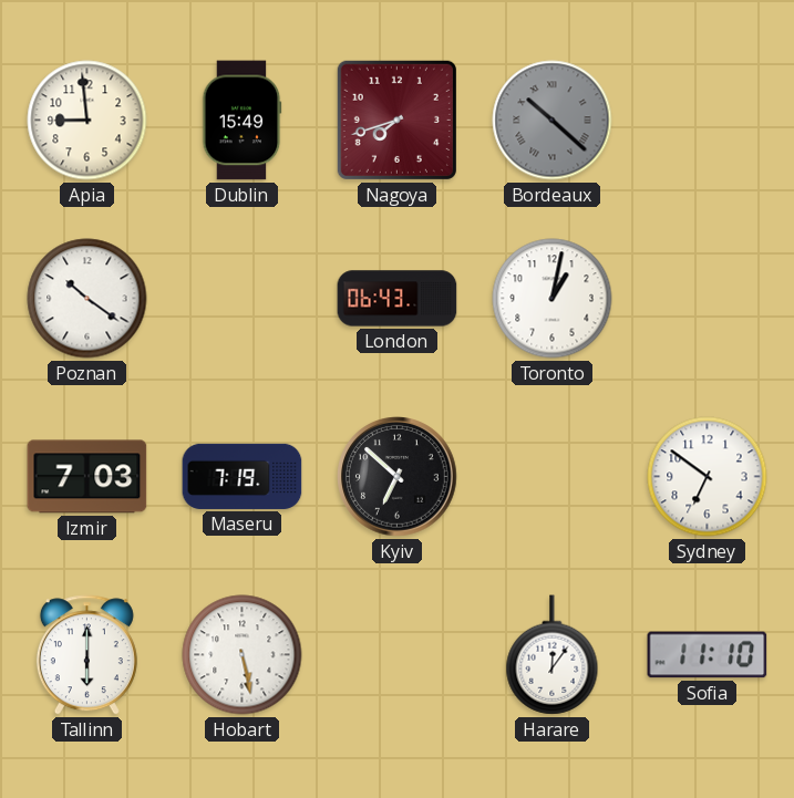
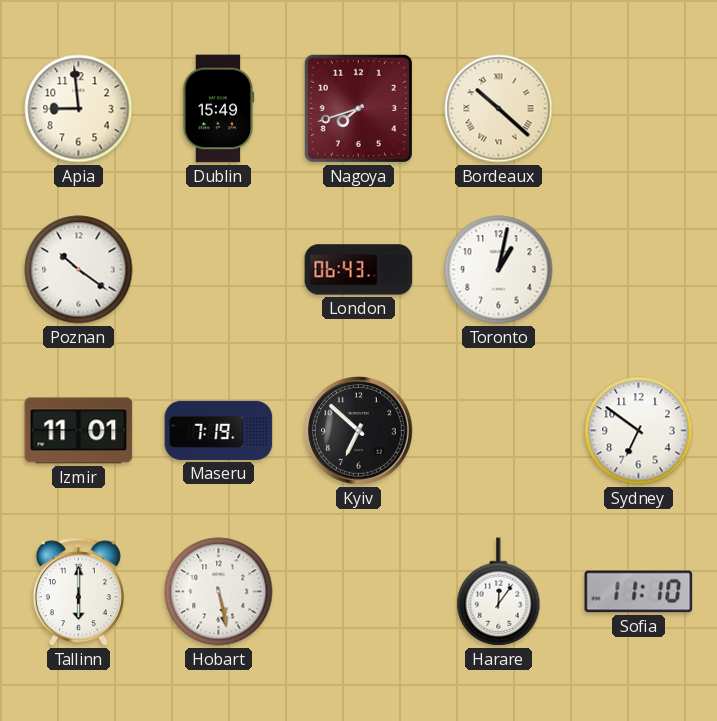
Bordeaux dial: grey -> cream
Izmir: 7:03 -> 11:01
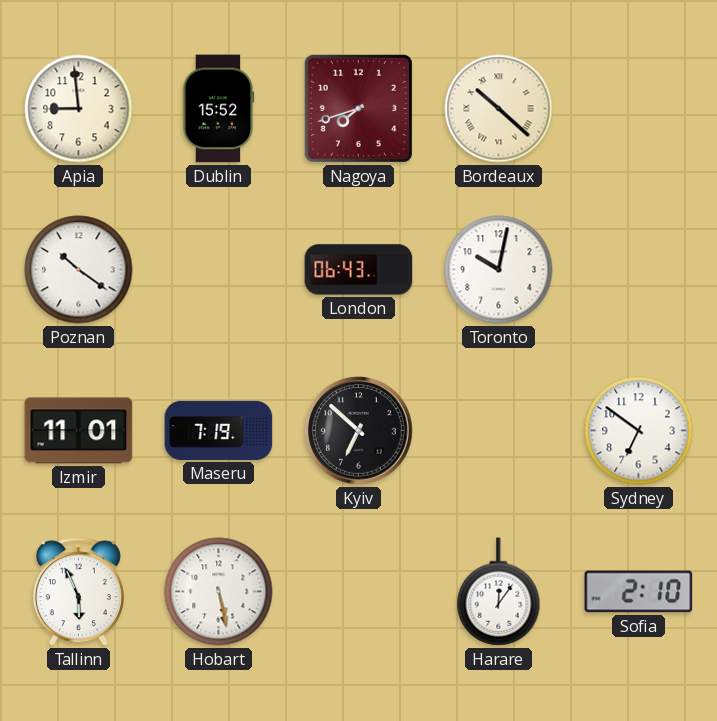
Dublin: 15:49 -> 15:52
Toronto: 1:02 -> 10:02
Tallinn: 6:00 -> 5:56
Sofia: 11:10 -> 2:10
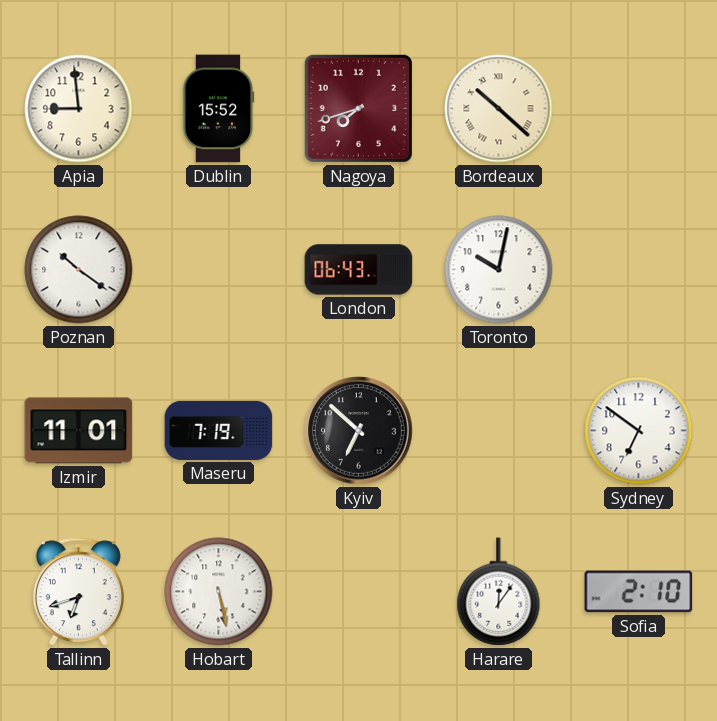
Tallinn: 5:56 -> 6:42
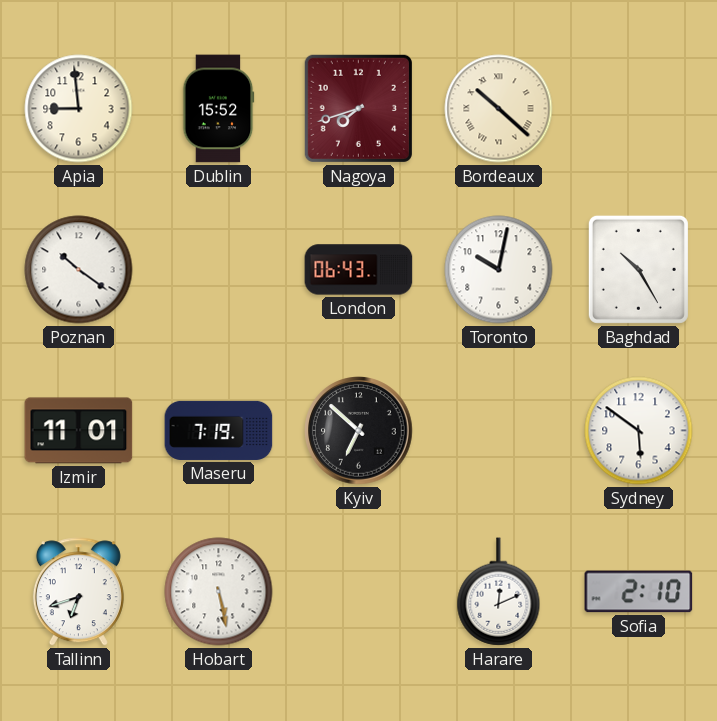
Baghdad: none -> 10:25
Sydney: 6:51 -> 5:51
Harare: 12:06 -> 12:11
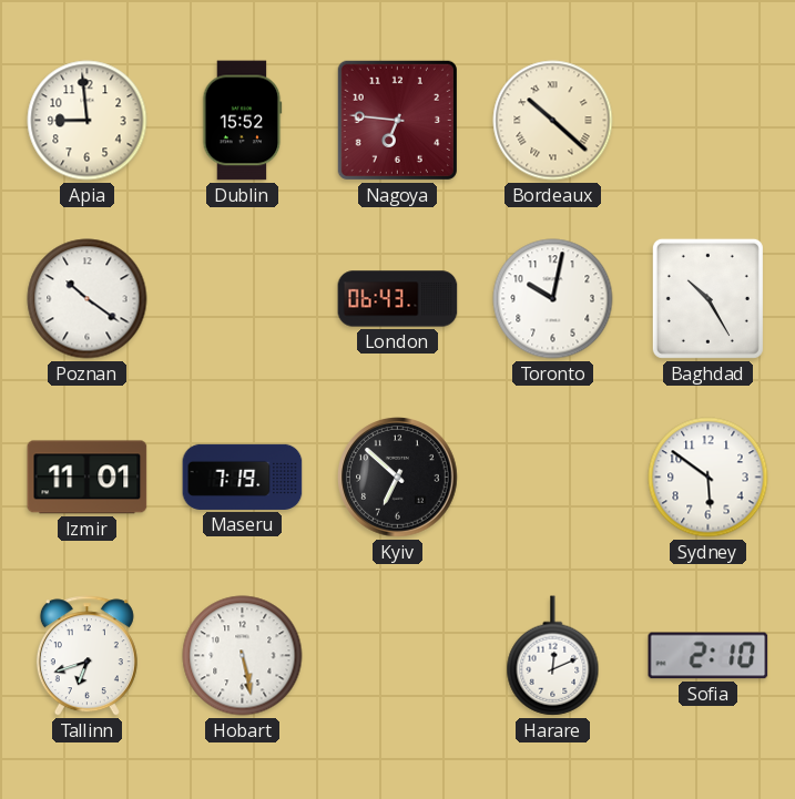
Nagoya: 7:42 -> 6:46
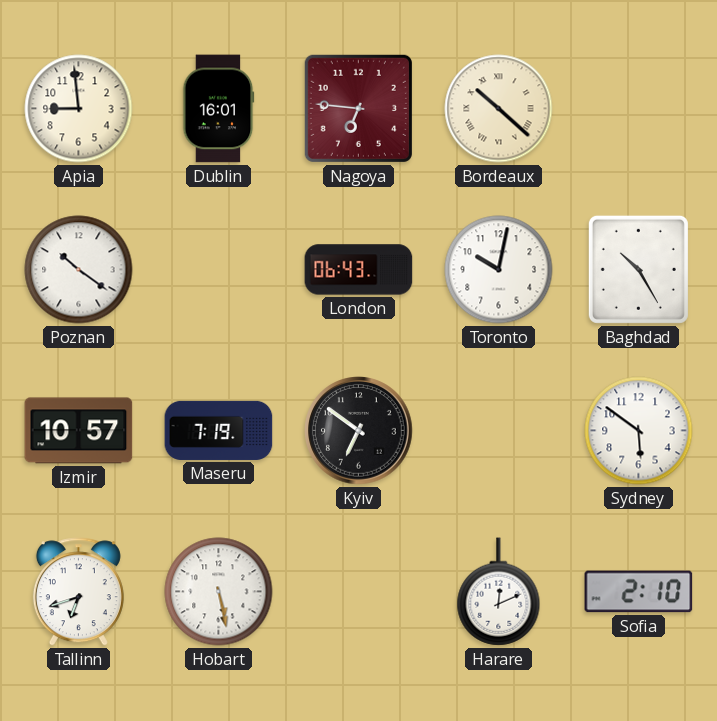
Dublin: 15:52 -> 16:01
Izmir: 11:01 -> 10:57
Kyiv: 6:52 -> 6:51
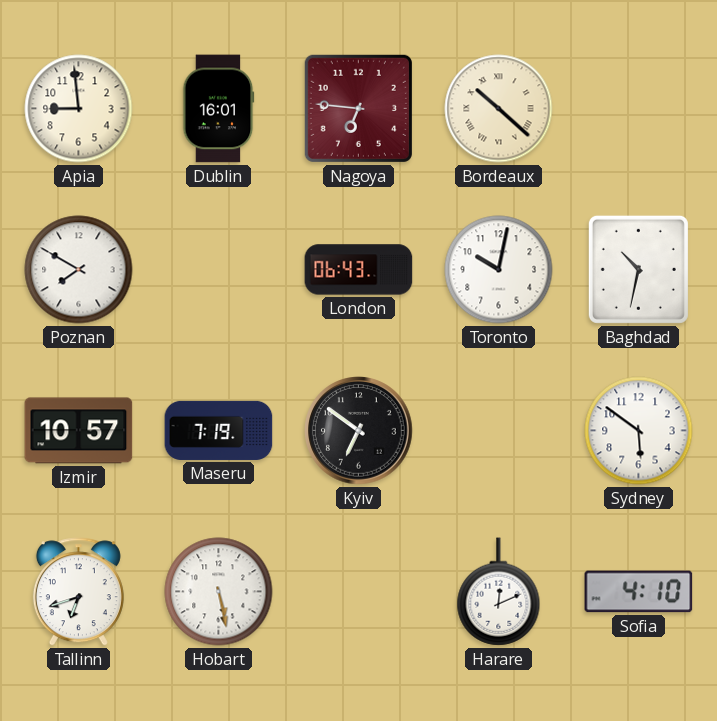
Poznan: 10:21 -> 7:50
Baghdad: 10:25 -> 10:32
Sofia: 2:10 -> 4:10
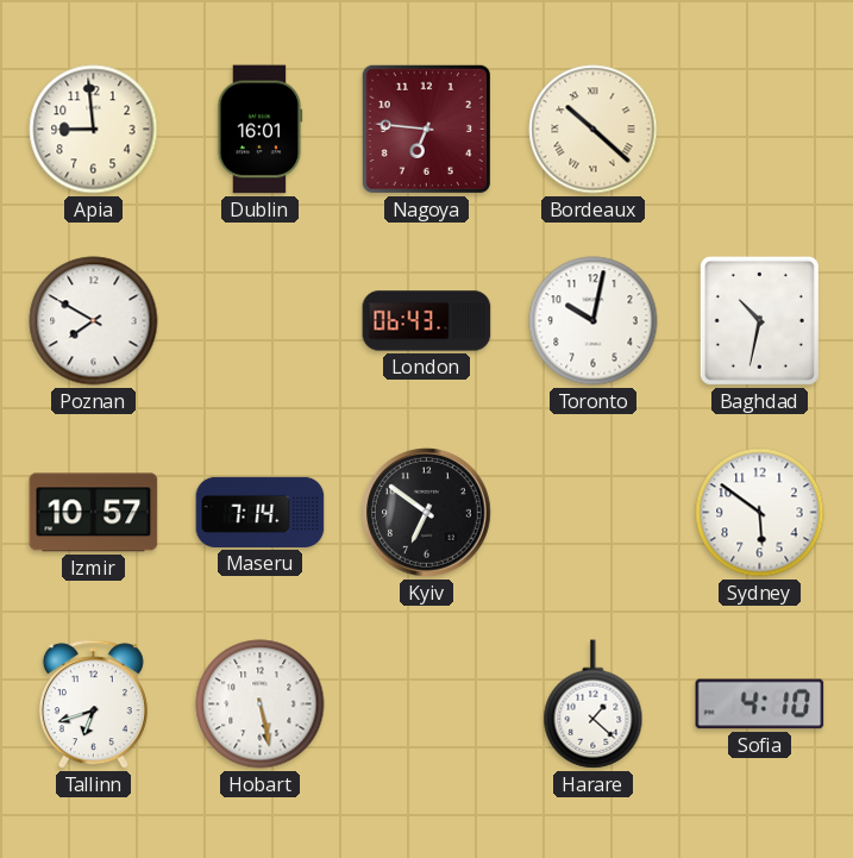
Maseru: 7:19 -> 7:14
Harare: 12:11 -> 1:22
